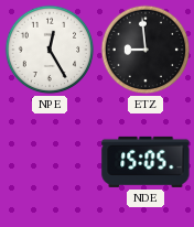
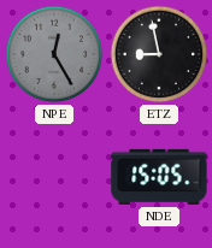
NPE dial: white -> grey
ETZ: 8:59 -> 8:58
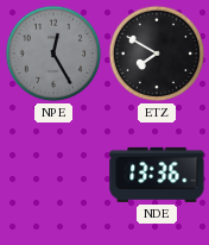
ETZ: 8:58 -> 7:50
NDE: 15:05 -> 13:36
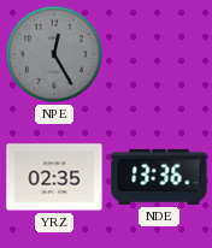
ETZ: 7:50 -> none
YRZ: none -> 02:35
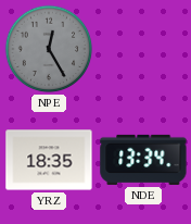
YRZ: 02:35 -> 18:35
NDE: 13:36 -> 13:34
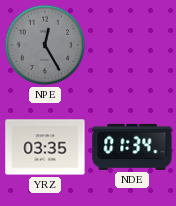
YRZ: 18:35 -> 03:35
NDE: 13:34 -> 01:34
